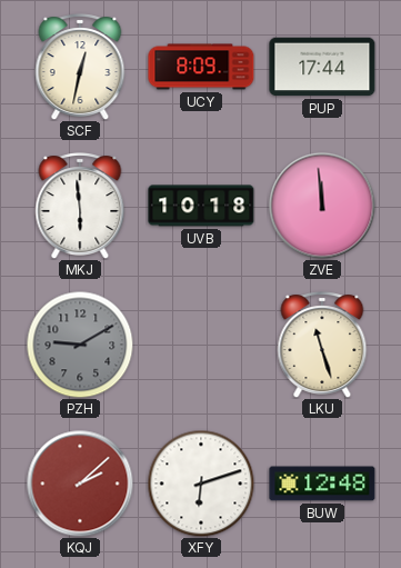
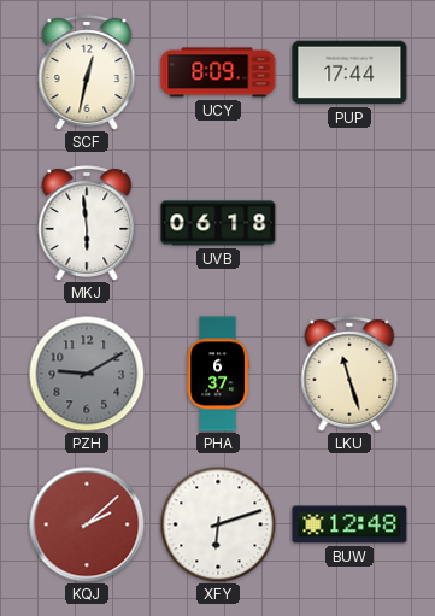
UVB: 10:18 -> 06:18
ZVE: 11:59 -> none
PHA: none -> 6:37
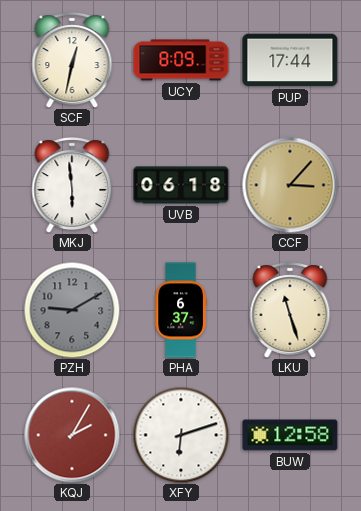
CCF: none -> 3:07
KQJ: 2:08 -> 2:05
BUW: 12:48 -> 12:58
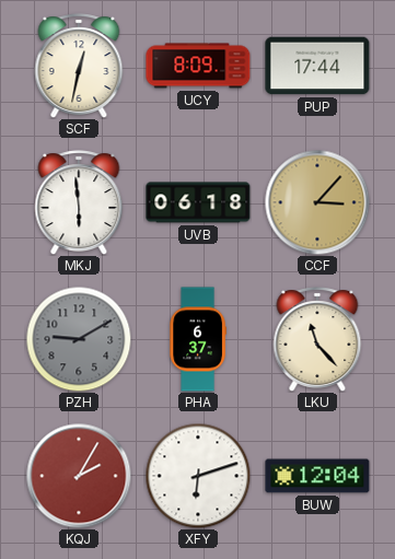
LKU: 11:27 -> 11:23
BUW: 12:58 -> 12:04
